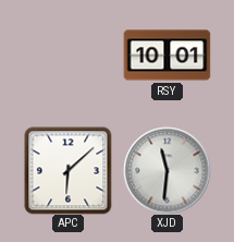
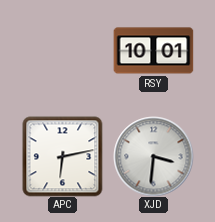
APC: 6:08 -> 6:13
XJD: 11:31 -> 3:31
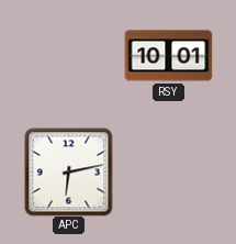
XJD: 3:31 -> none
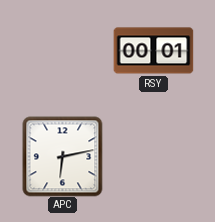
RSY: 10:01 -> 00:01
